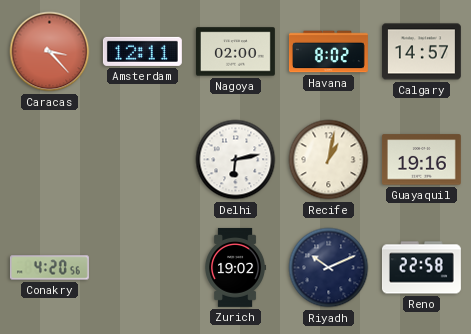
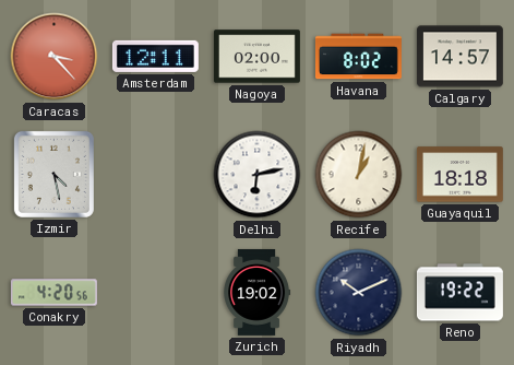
Izmir: none -> 4:28
Guayaquil: 19:16 -> 18:18
Reno: 22:58 -> 19:22
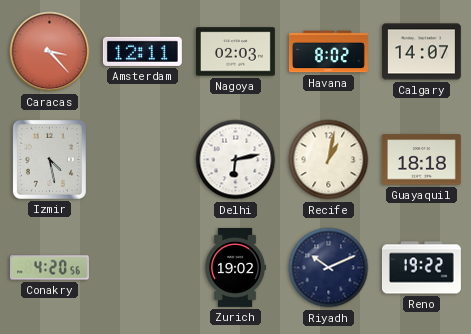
Nagoya: 02:00 -> 02:03
Calgary: 14:57 -> 14:07
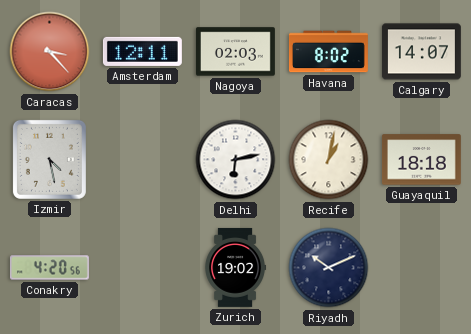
Reno: 19:22 -> none
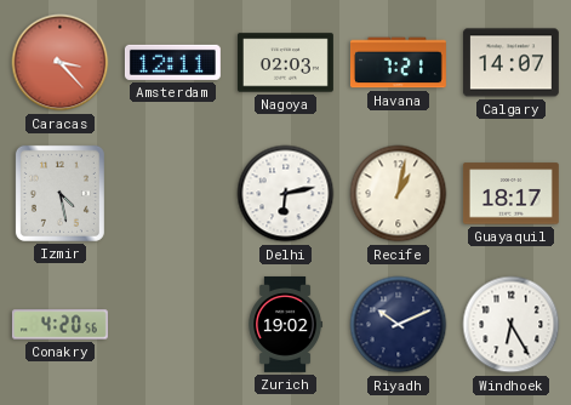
Havana: 8:02 -> 7:21
Guayaquil: 18:18 -> 18:17
Windhoek: none -> 6:25
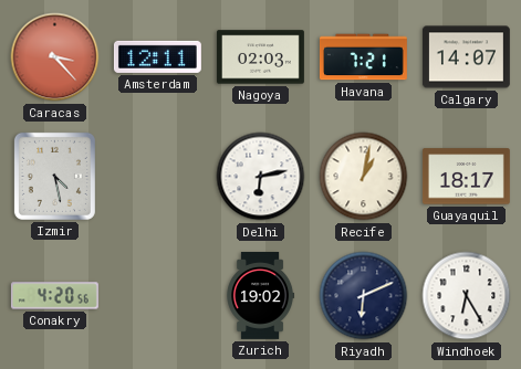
Riyadh: 10:11 -> 6:11
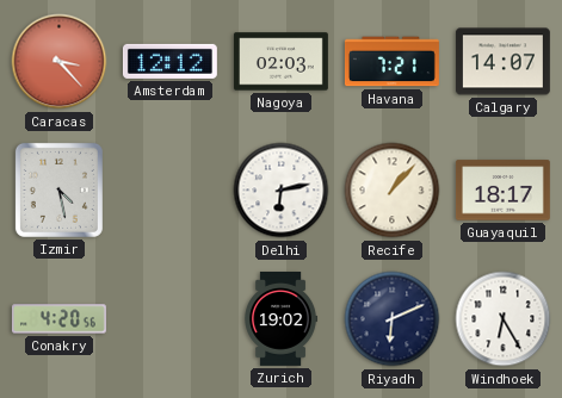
Amsterdam: 12:11 -> 12:12
Recife: 1:02 -> 1:07
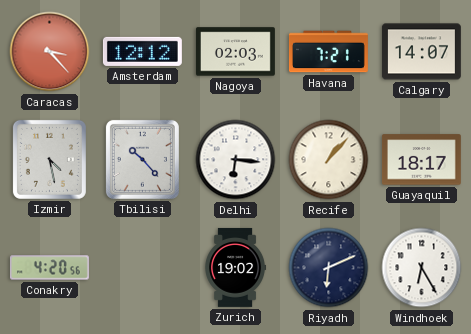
Tbilisi: none -> 10:23
Delhi: 6:13 -> 6:16
